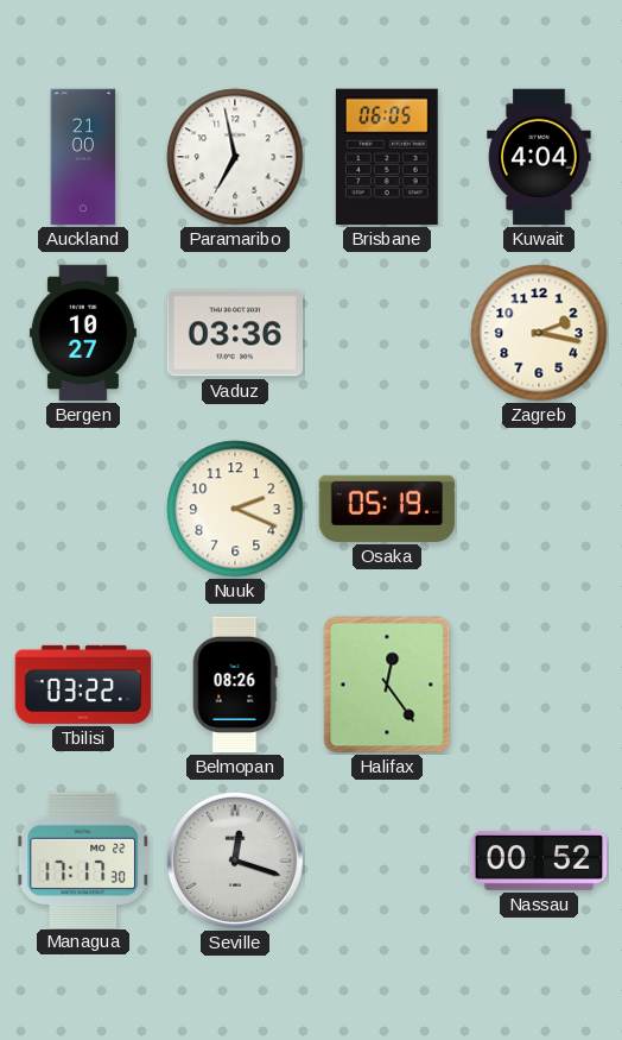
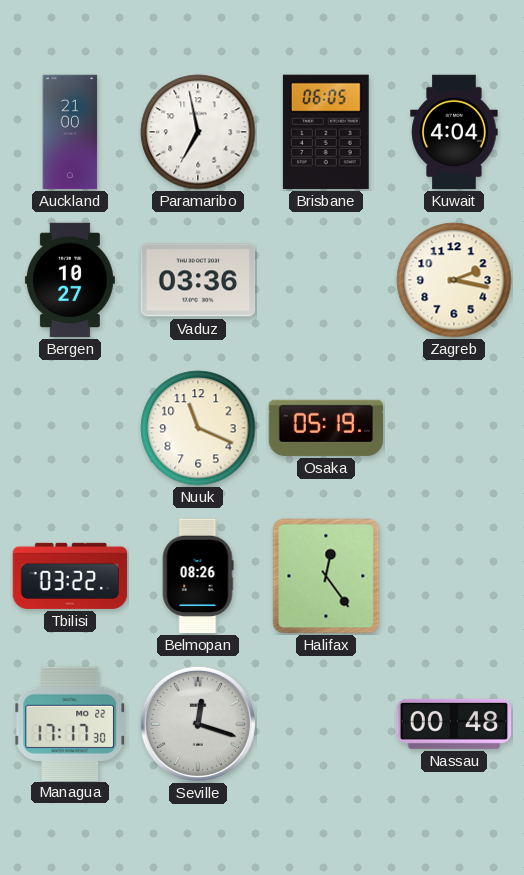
Nuuk: 2:19 -> 11:19
Nassau: 00:52 -> 00:48
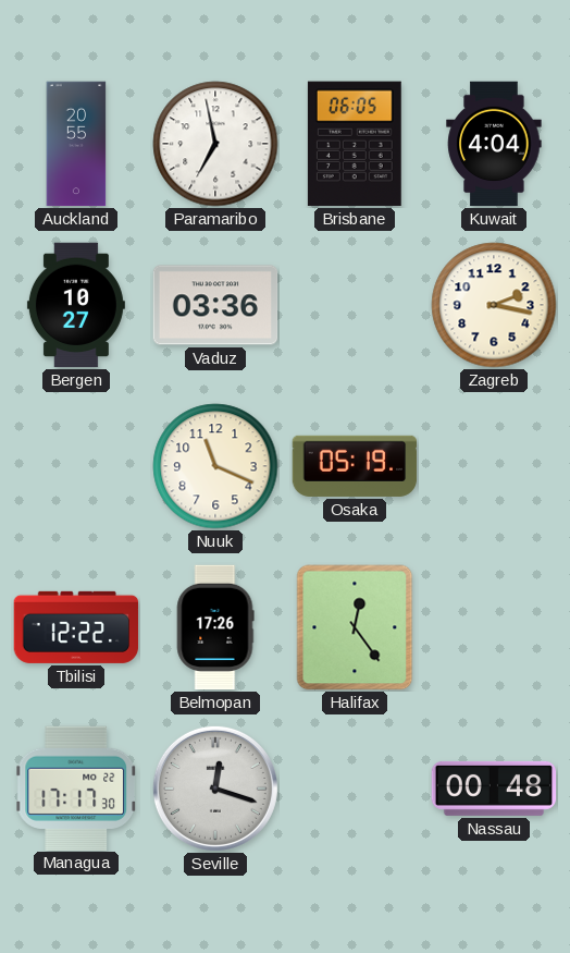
Auckland: 21:00 -> 20:55
Tbilisi: 03:22 -> 12:22
Belmopan: 08:26 -> 17:26
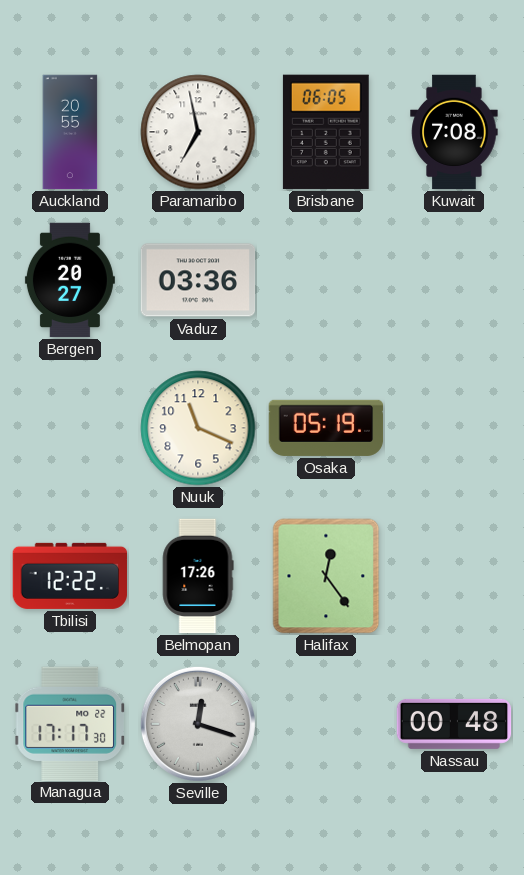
Kuwait: 4:04 -> 7:08
Bergen: 10:27 -> 20:27
Zagreb: 2:17 -> none
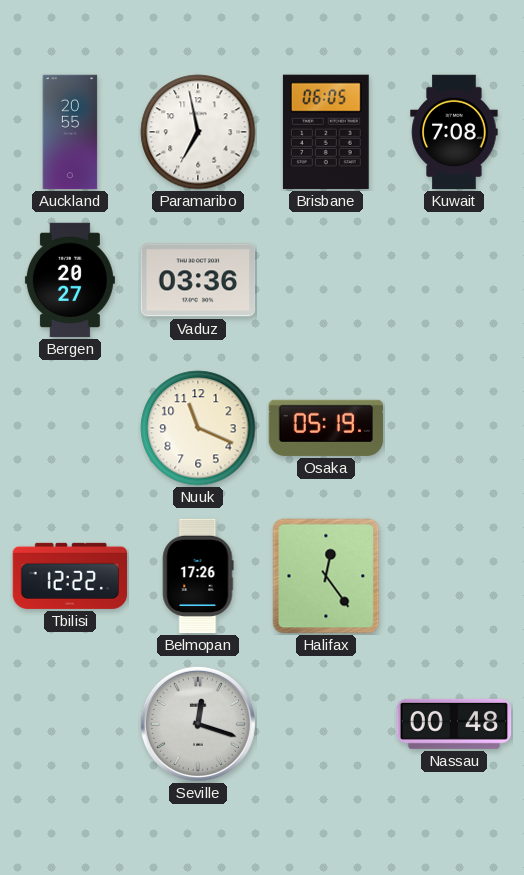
Managua: 17:17 -> none
